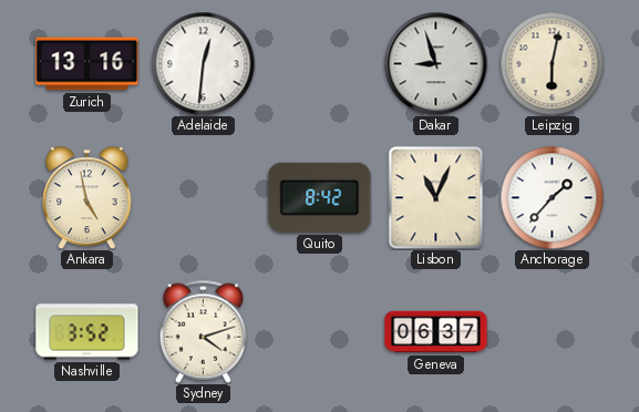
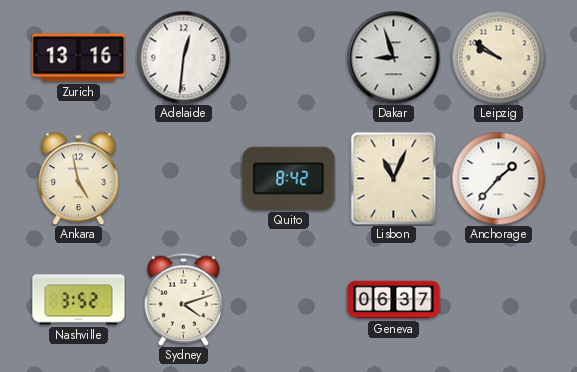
Leipzig: 6:02 -> 9:51
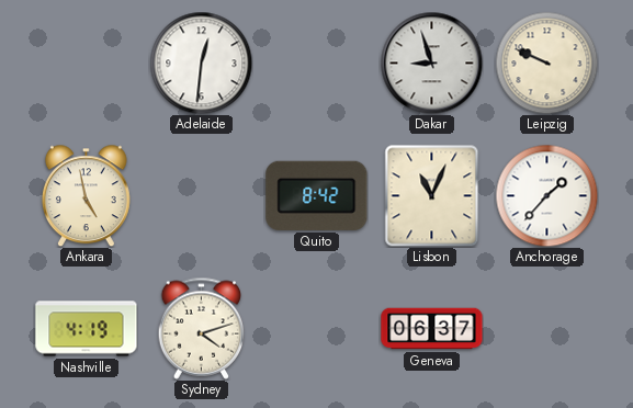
Zurich: 13:16 -> none
Leipzig: 9:51 -> 9:49
Nashville: 3:52 -> 4:19
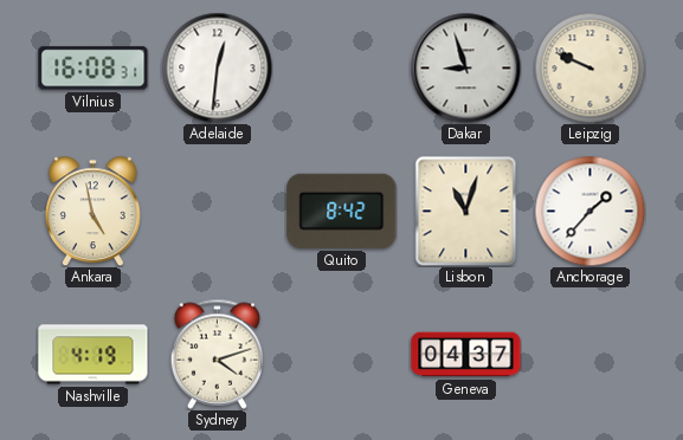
Vilnius: none -> 16:08
Lisbon: 11:04 -> 11:03
Geneva: 06:37 -> 04:37
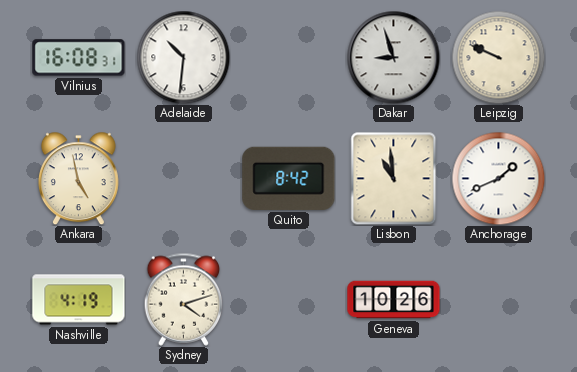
Adelaide: 12:31 -> 10:31
Lisbon: 11:03 -> 10:59
Anchorage: 1:37 -> 1:41
Geneva: 04:37 -> 10:26
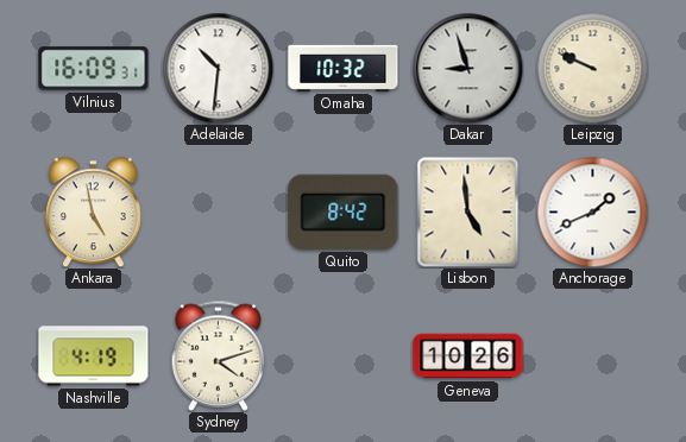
Vilnius: 16:08 -> 16:09
Omaha: none -> 10:32
Lisbon: 10:59 -> 4:59
